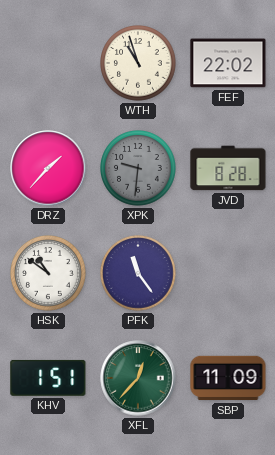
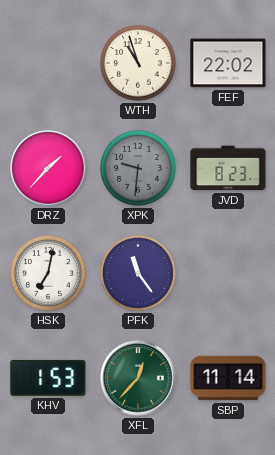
JVD: 8:28 -> 8:23
HSK: 10:51 -> 7:02
KHV: 1:51 -> 1:53
SBP: 11:09 -> 11:14
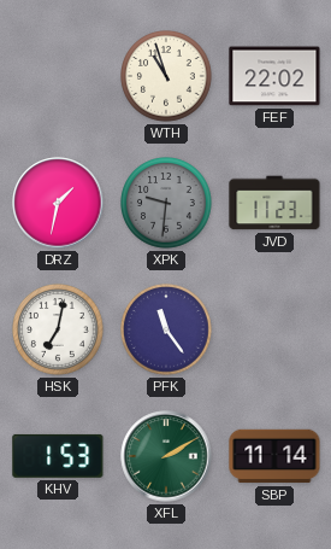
DRZ: 1:37 -> 1:32
JVD: 8:23 -> 11:23
XFL: 12:37 -> 2:10
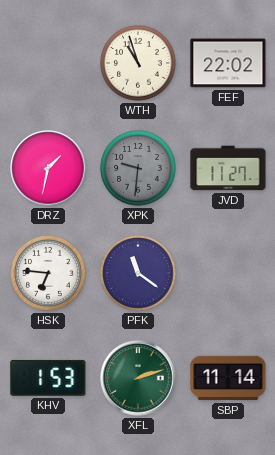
JVD: 11:23 -> 11:27
HSK: 7:02 -> 6:46
PFK: 11:24 -> 11:21
XFL: 2:10 -> 2:12
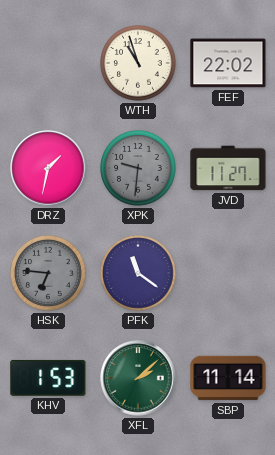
HSK dial: white -> grey
XFL: 2:12 -> 2:08
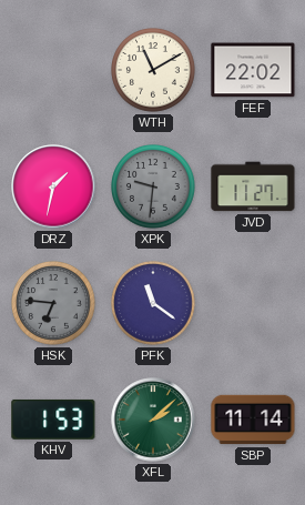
WTH: 10:57 -> 11:10
